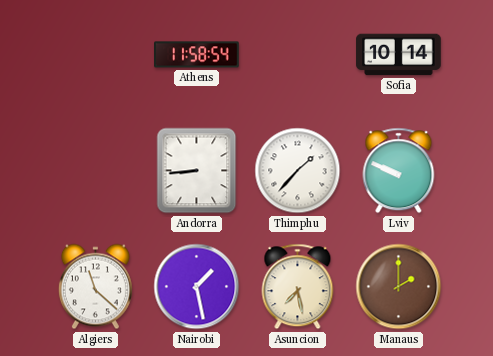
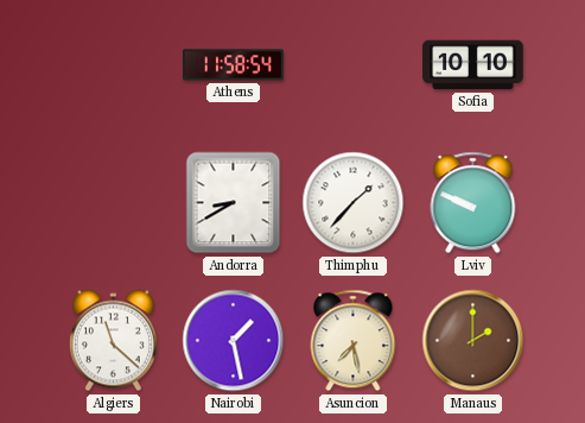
Sofia: 10:14 -> 10:10
Andorra: 8:44 -> 8:40
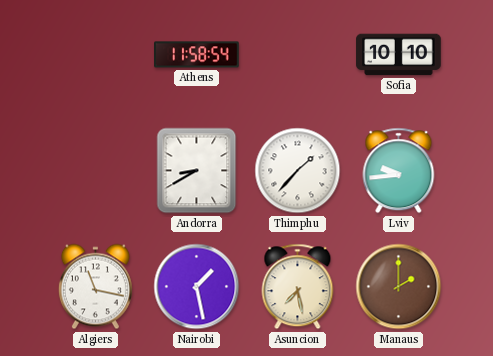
Lviv: 9:49 -> 9:44
Algiers: 11:22 -> 11:17
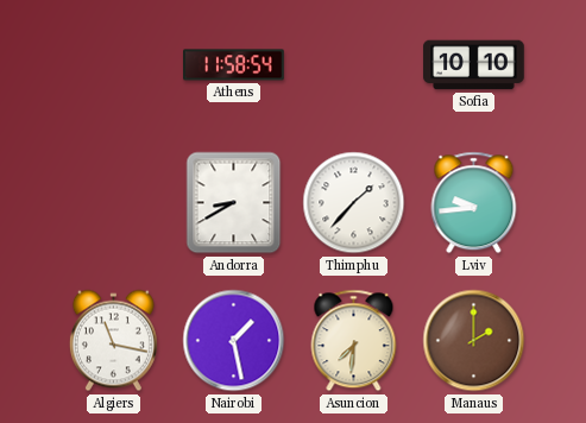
Asuncion: 7:28 -> 7:31
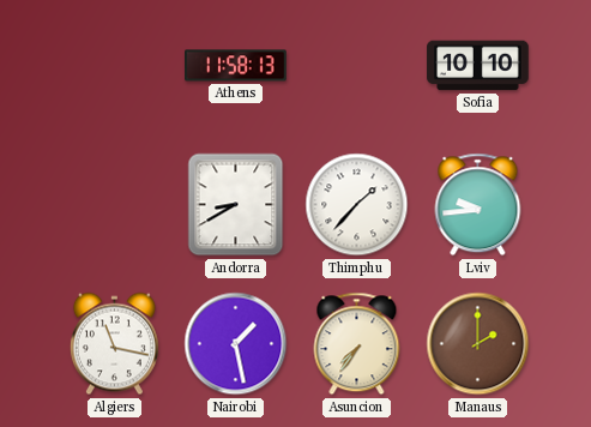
Athens: 11:58:54 -> 11:58:13
Asuncion: 7:31 -> 7:36
